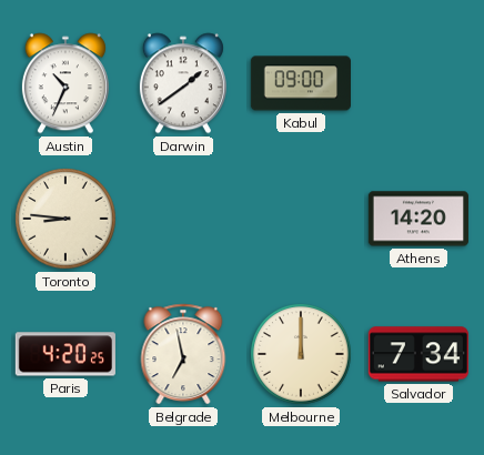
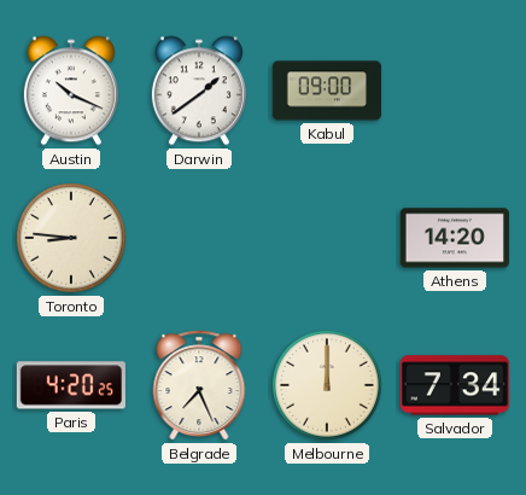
Austin: 10:34 -> 10:19
Belgrade: 6:58 -> 7:26
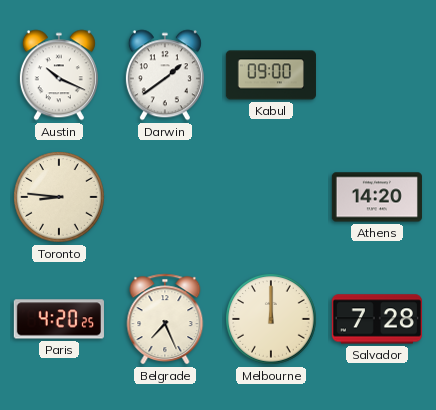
Salvador: 7:34 -> 7:28
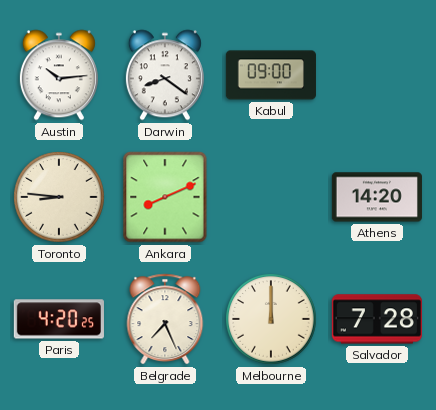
Austin: 10:19 -> 10:14
Darwin: 1:39 -> 8:21
Ankara: none -> 8:11
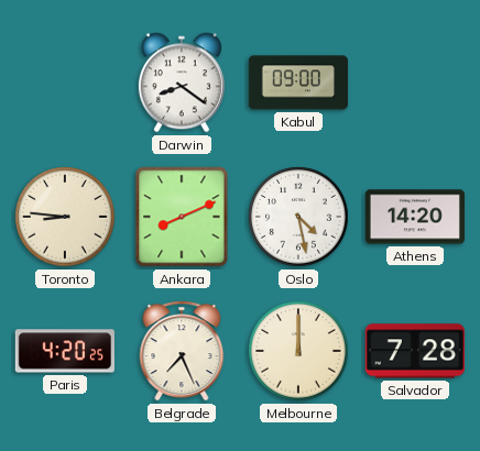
Austin: 10:14 -> none
Oslo: none -> 4:28
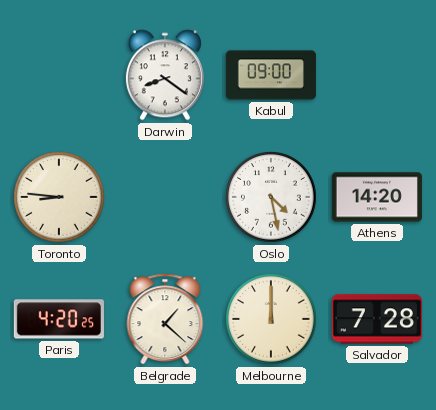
Ankara: 8:11 -> none
Belgrade: 7:26 -> 1:22
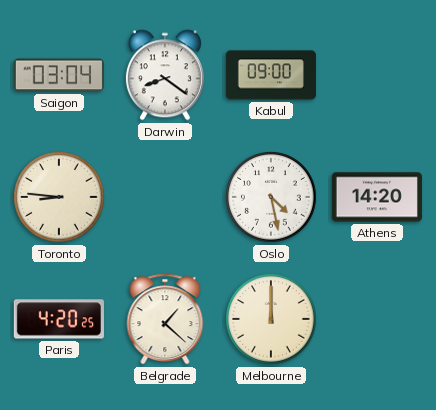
Saigon: none -> 03:04
Salvador: 7:28 -> none
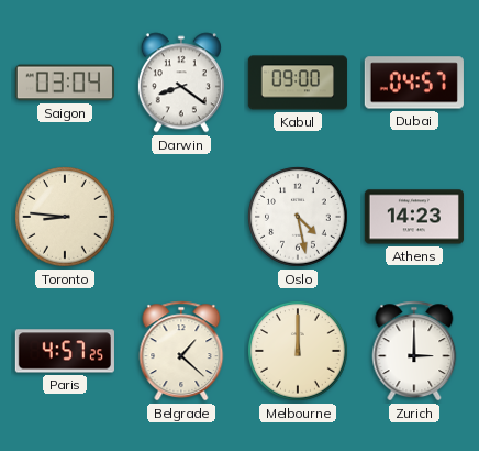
Dubai: none -> 04:57
Athens: 14:20 -> 14:23
Paris: 4:20 -> 4:57
Zurich: none -> 3:00
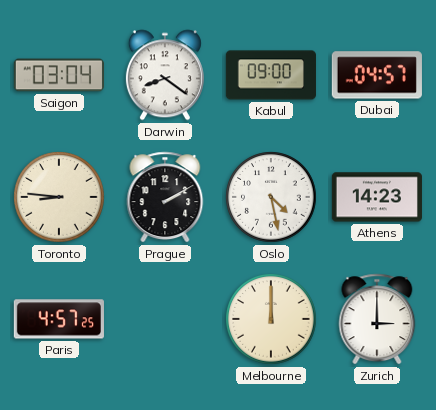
Prague: none -> 2:10
Belgrade: 1:22 -> none
